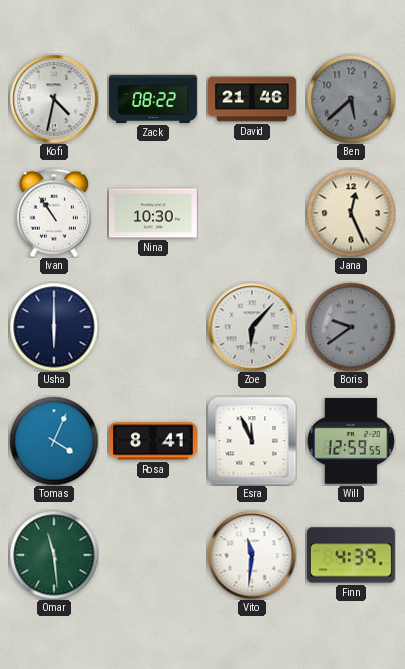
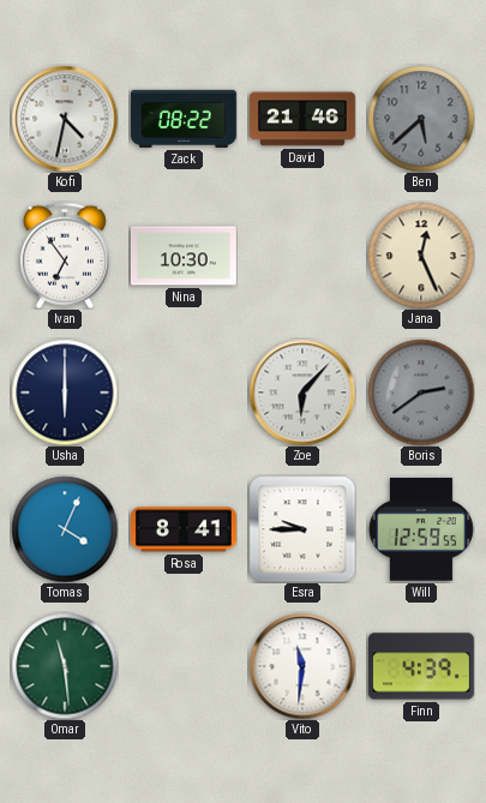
Ivan: 10:54 -> 6:54
Boris: 9:39 -> 2:39
Esra: 11:56 -> 9:45
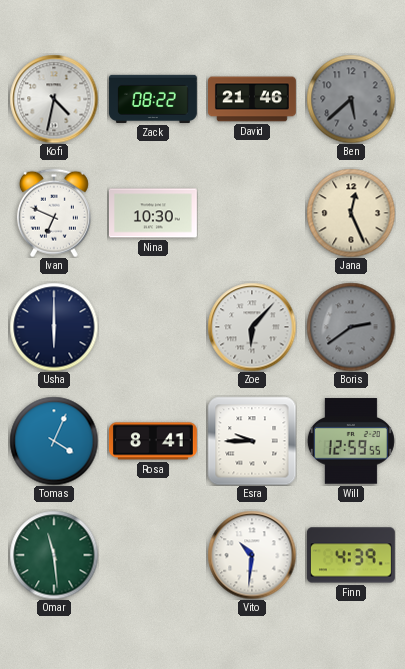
Ivan: 6:54 -> 6:49
Vito: 11:31 -> 10:31
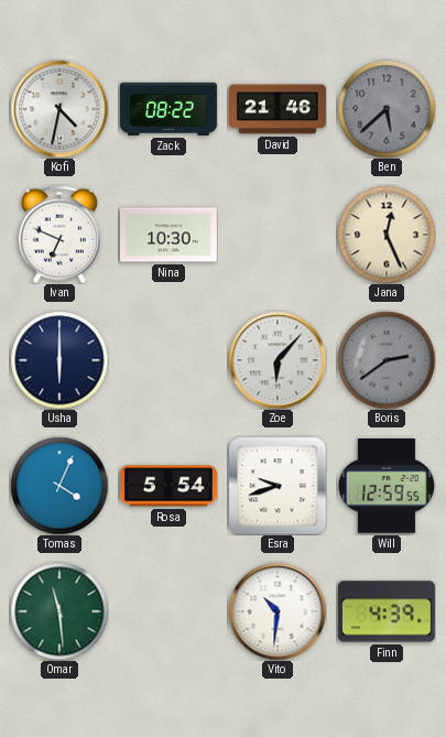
Rosa: 8:41 -> 5:54
Esra: 9:45 -> 9:42
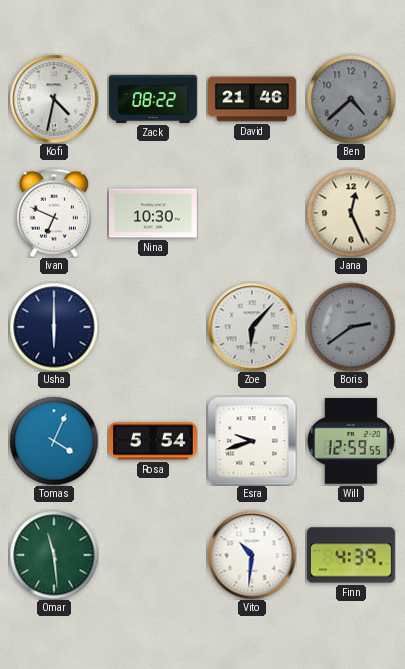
Ben: 5:38 -> 4:38
